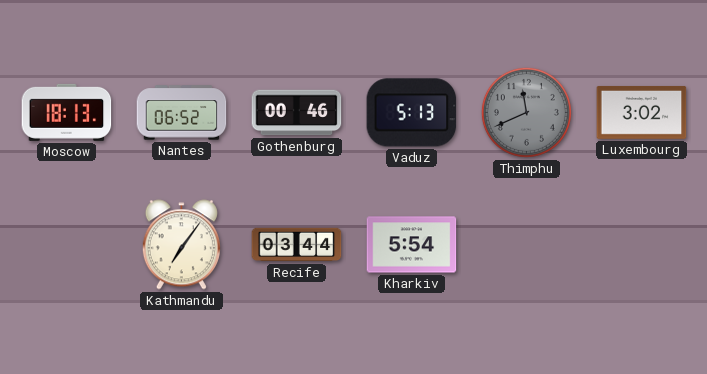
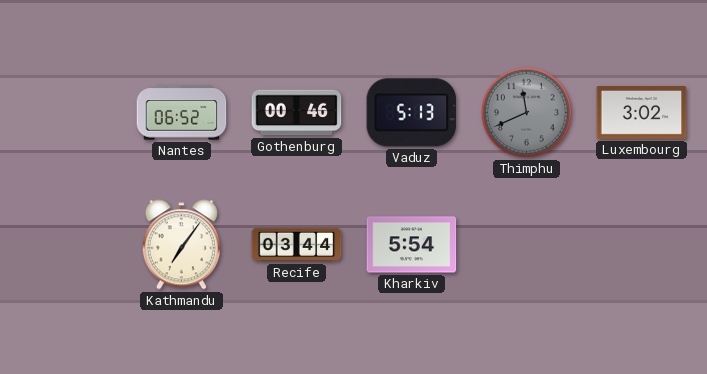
Moscow: 18:13 -> none
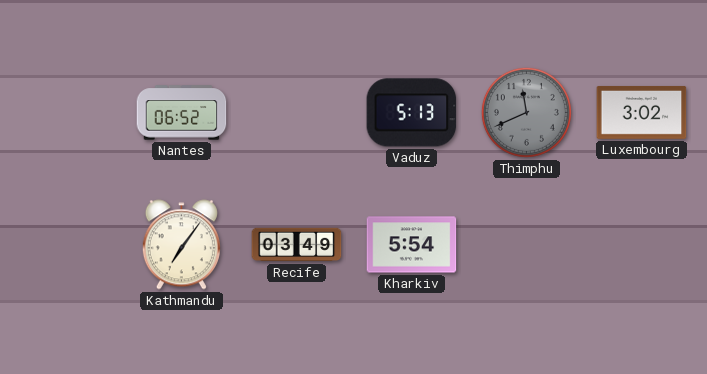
Gothenburg: 00:46 -> none
Recife: 03:44 -> 03:49
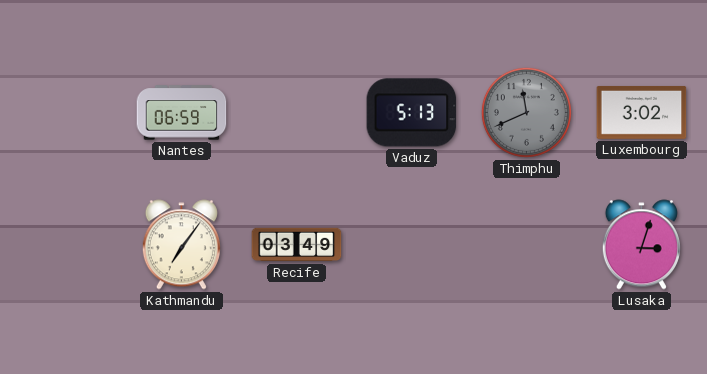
Nantes: 06:52 -> 06:59
Kharkiv: 5:54 -> none
Lusaka: none -> 3:03
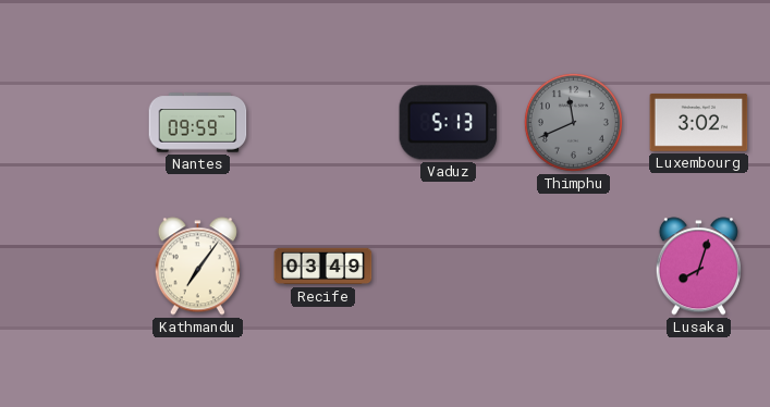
Nantes: 06:59 -> 09:59
Lusaka: 3:03 -> 8:03
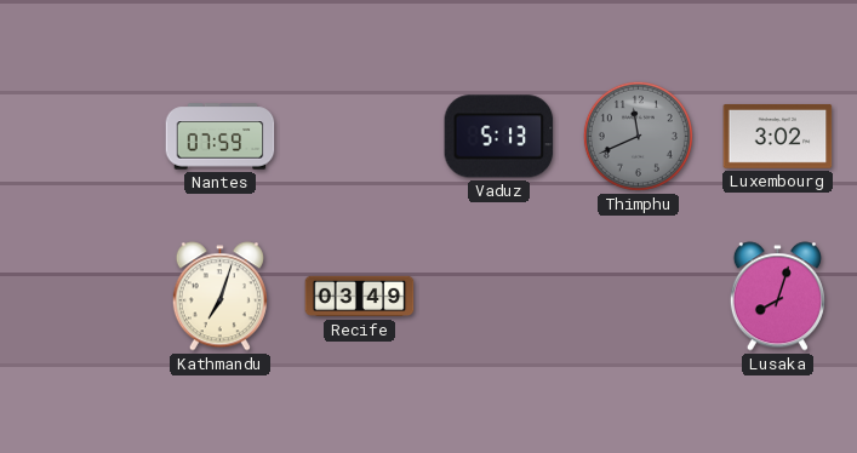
Nantes: 09:59 -> 07:59
Kathmandu: 7:06 -> 7:03
